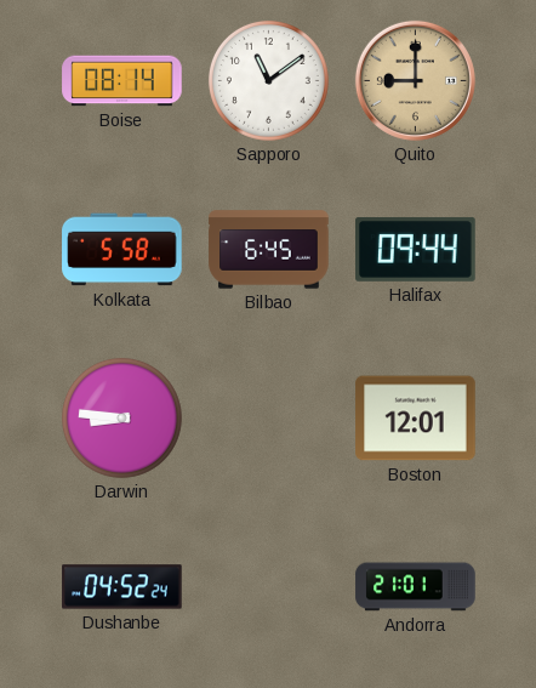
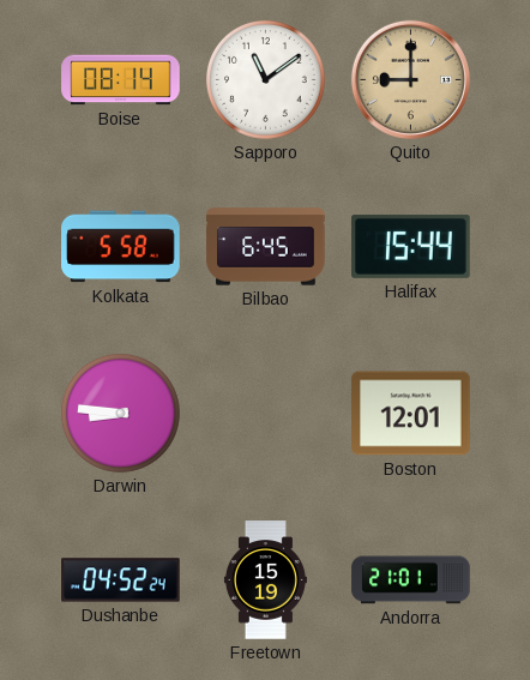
Halifax: 09:44 -> 15:44
Freetown: none -> 15:19
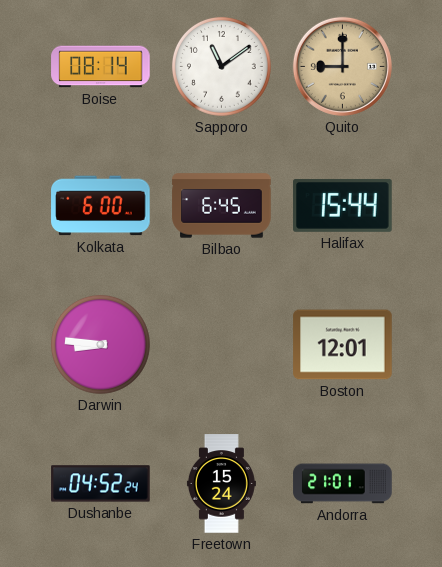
Kolkata: 5:58 -> 6:00
Freetown: 15:19 -> 15:24
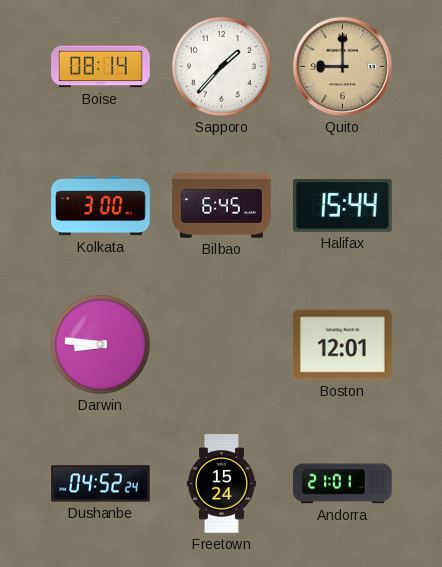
Sapporo: 11:09 -> 1:37
Kolkata: 6:00 -> 3:00
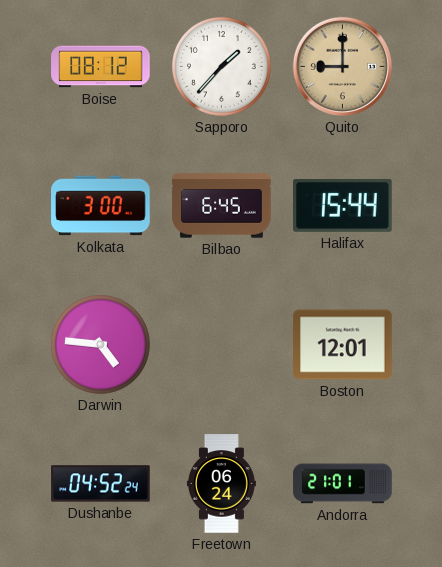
Boise: 08:14 -> 08:12
Darwin: 8:46 -> 4:46
Freetown: 15:24 -> 06:24
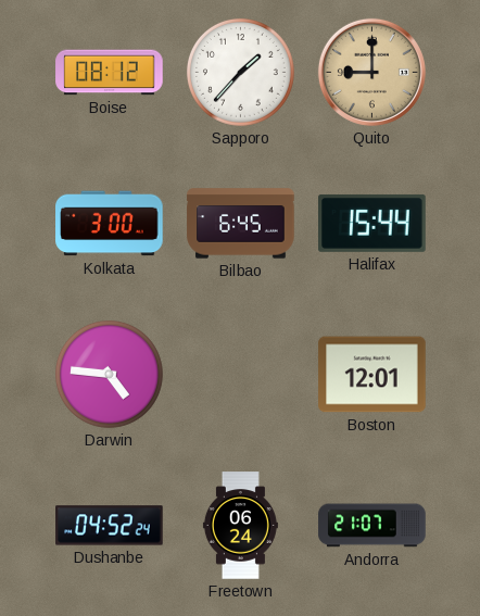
Andorra: 21:01 -> 21:07
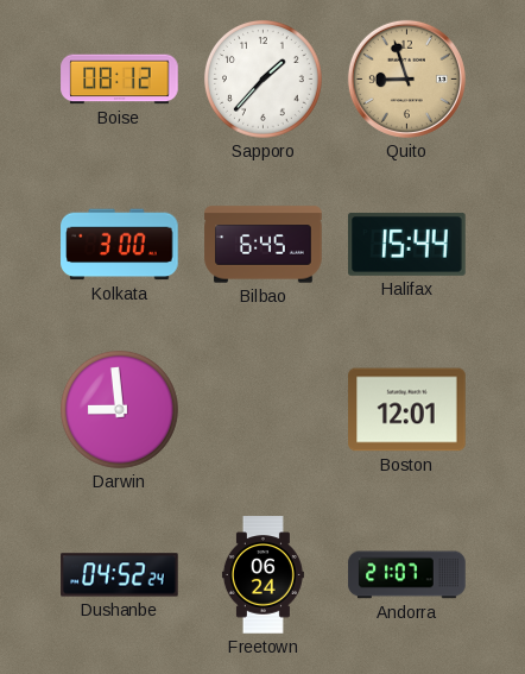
Quito: 9:00 -> 8:57
Darwin: 4:46 -> 8:59
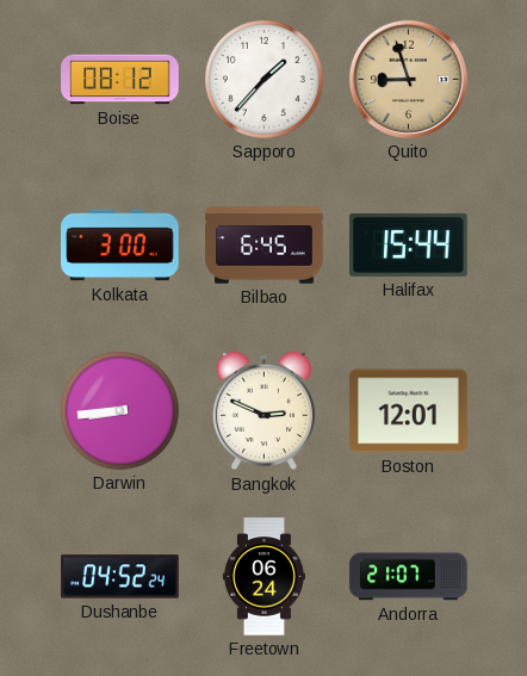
Darwin: 8:59 -> 8:44
Bangkok: none -> 2:49
